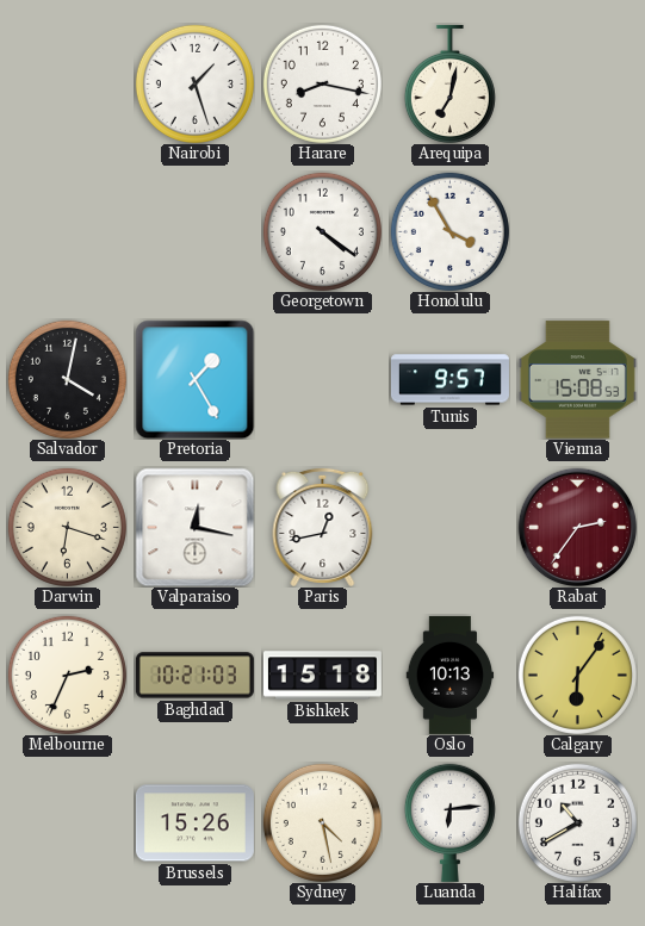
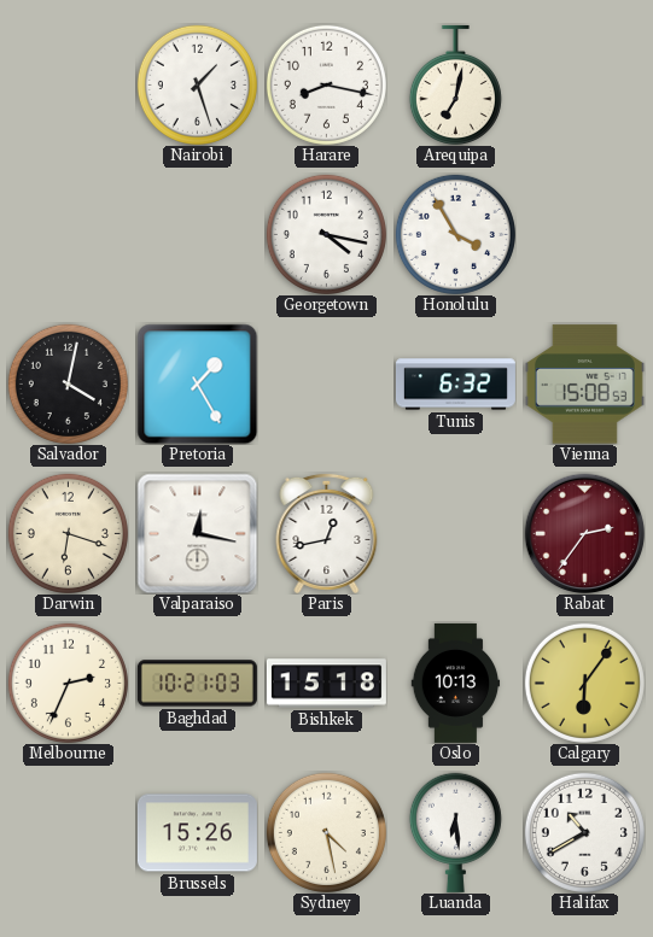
Georgetown: 4:21 -> 4:17
Tunis: 9:57 -> 6:32
Luanda: 6:14 -> 6:29
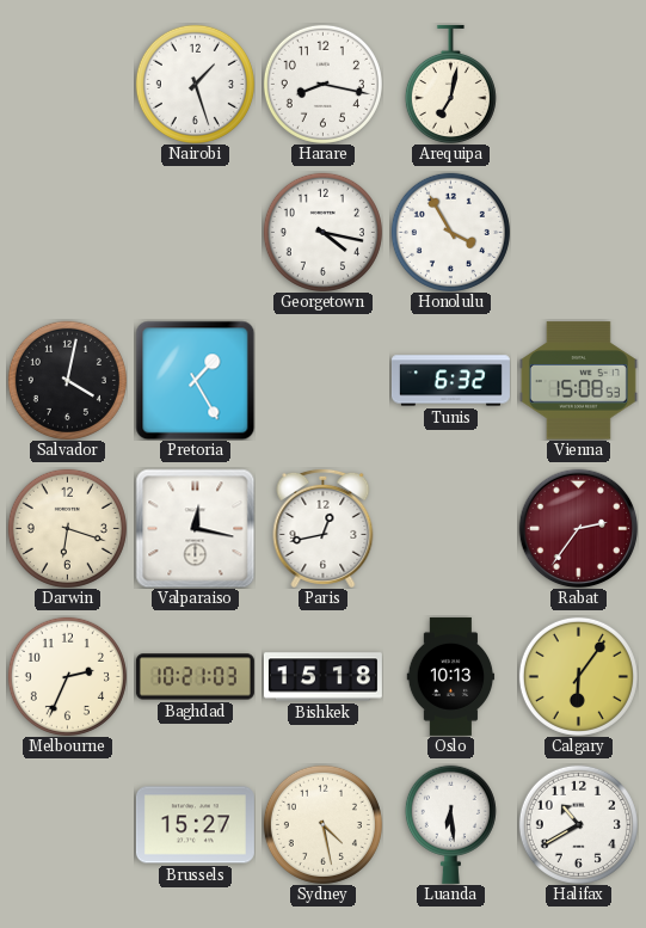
Brussels: 15:26 -> 15:27
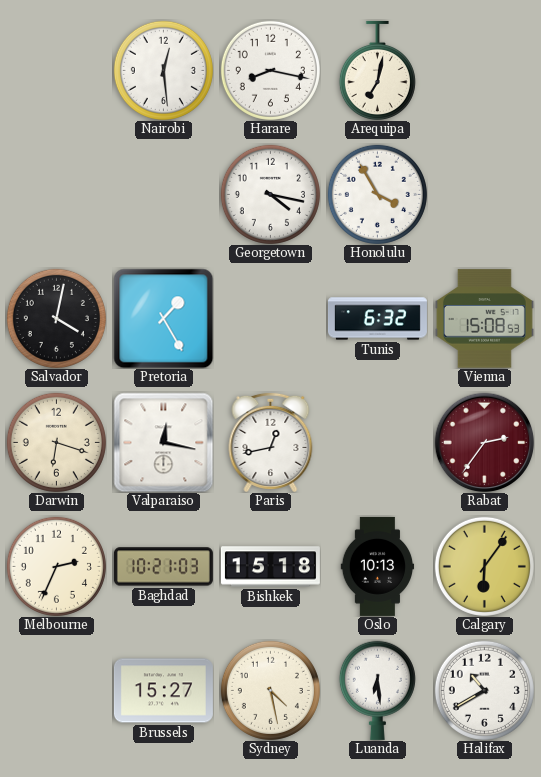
Nairobi: 1:27 -> 12:29
